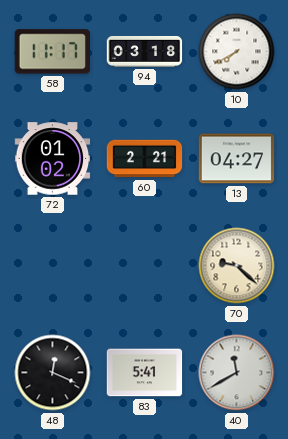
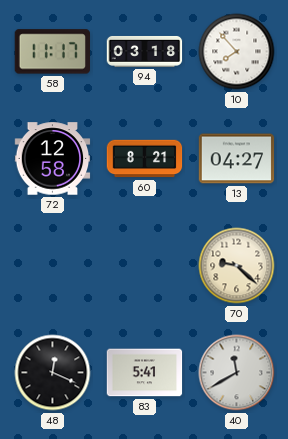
10: 7:40 -> 7:53
72: 01:02 -> 12:58
60: 2:21 -> 8:21
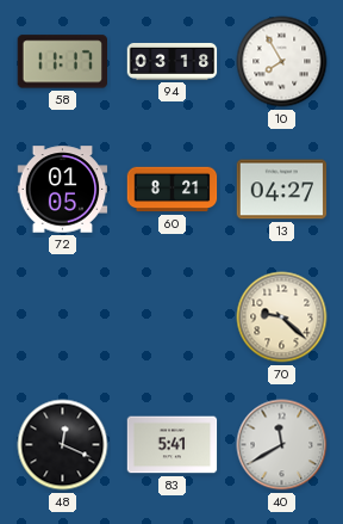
10: 7:53 -> 7:55
72: 12:58 -> 01:05
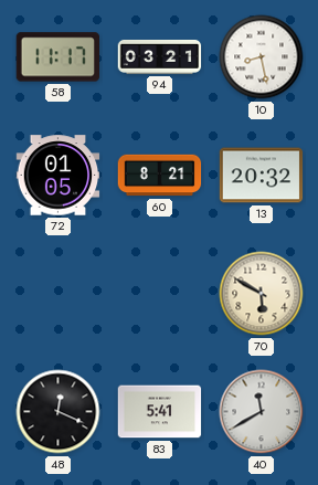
94: 03:18 -> 03:21
10: 7:55 -> 8:28
13: 04:27 -> 20:32
70: 9:22 -> 5:50
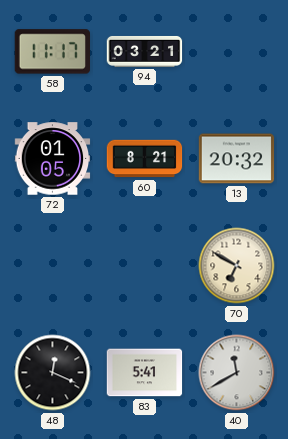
10: 8:28 -> none
70: 5:50 -> 6:50
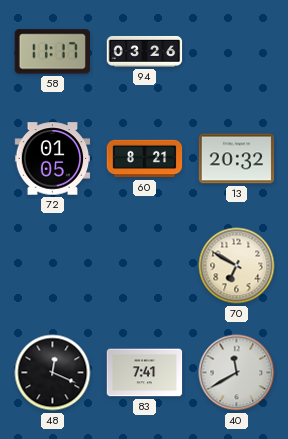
94: 03:21 -> 03:26
83: 5:41 -> 7:41
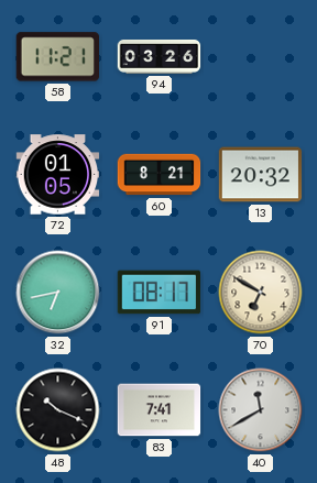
58: 11:17 -> 11:21
32: none -> 6:43
91: none -> 08:17
48: 12:19 -> 10:19
